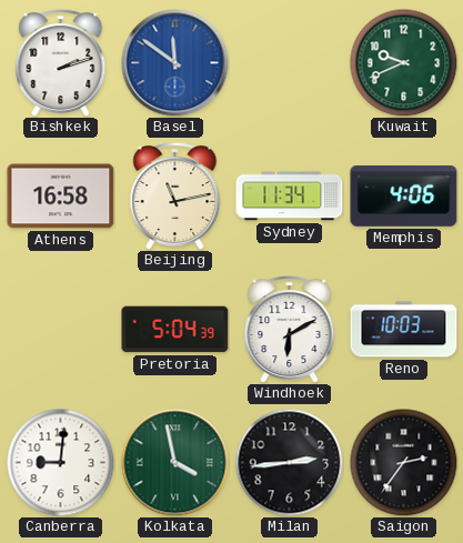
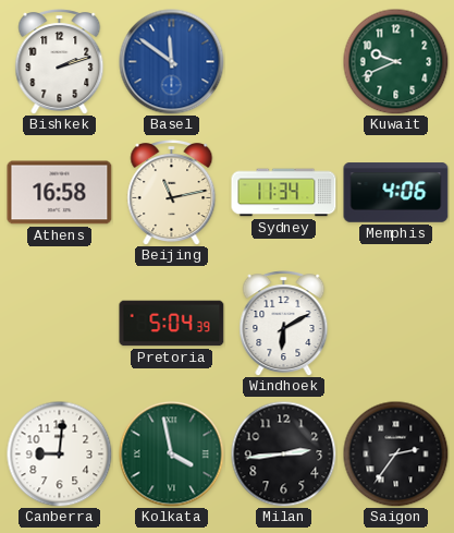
Reno: 10:03 -> none
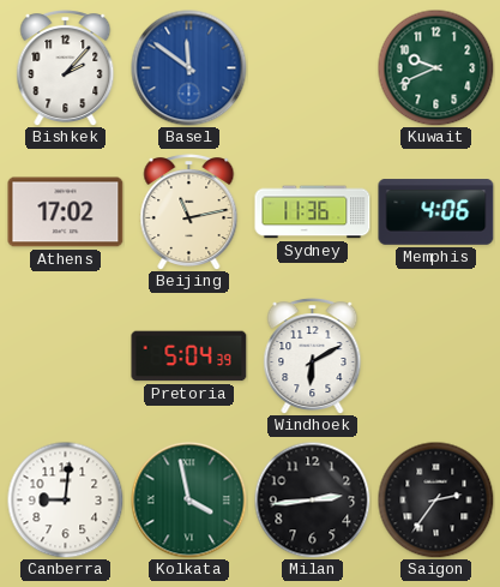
Bishkek: 2:12 -> 2:07
Athens: 16:58 -> 17:02
Sydney: 11:34 -> 11:36
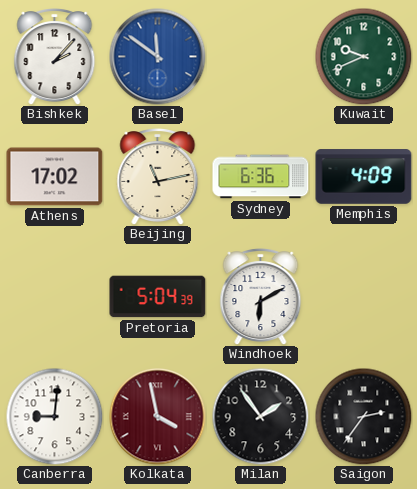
Sydney: 11:36 -> 6:36
Memphis: 4:06 -> 4:09
Kolkata dial: green -> burgundy
Milan: 2:44 -> 1:54
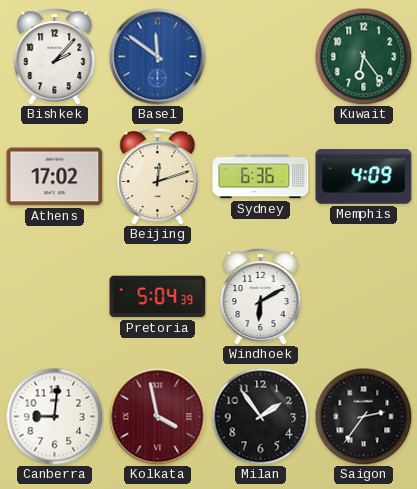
Kuwait: 9:41 -> 6:24
Beijing: 11:13 -> 12:12
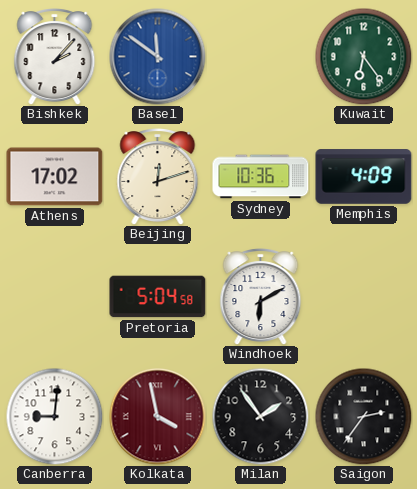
Sydney: 6:36 -> 10:36
Pretoria: 5:04:39 -> 5:04:58
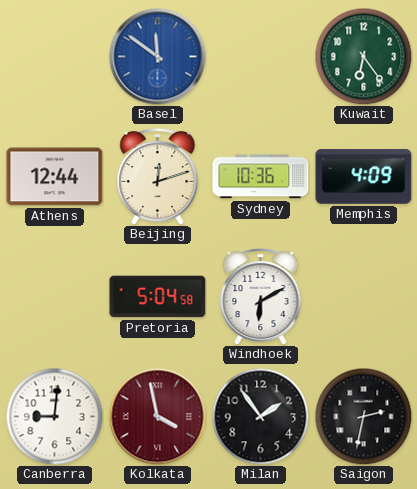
Bishkek: 2:07 -> none
Athens: 17:02 -> 12:44
Saigon: 2:36 -> 2:32
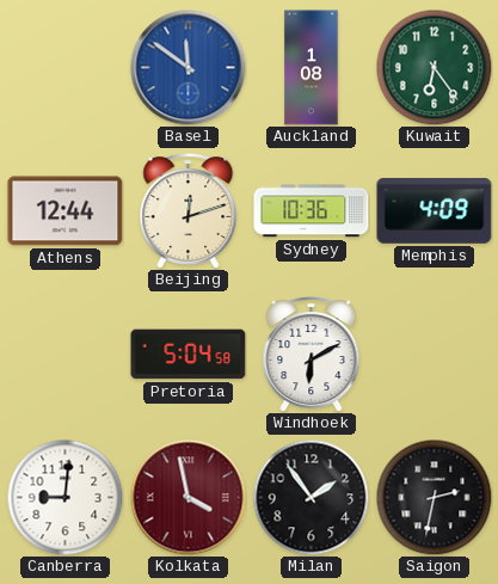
Auckland: none -> 1:08
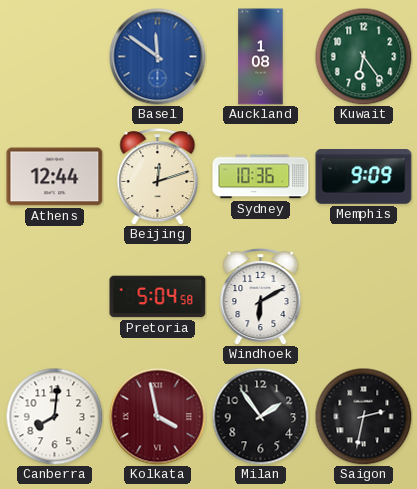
Memphis: 4:09 -> 9:09
Canberra: 9:01 -> 8:01
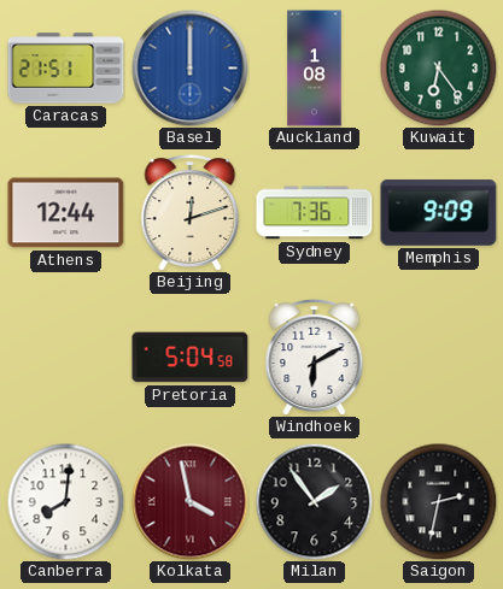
Caracas: none -> 21:51
Basel: 11:51 -> 12:00
Sydney: 10:36 -> 7:36
